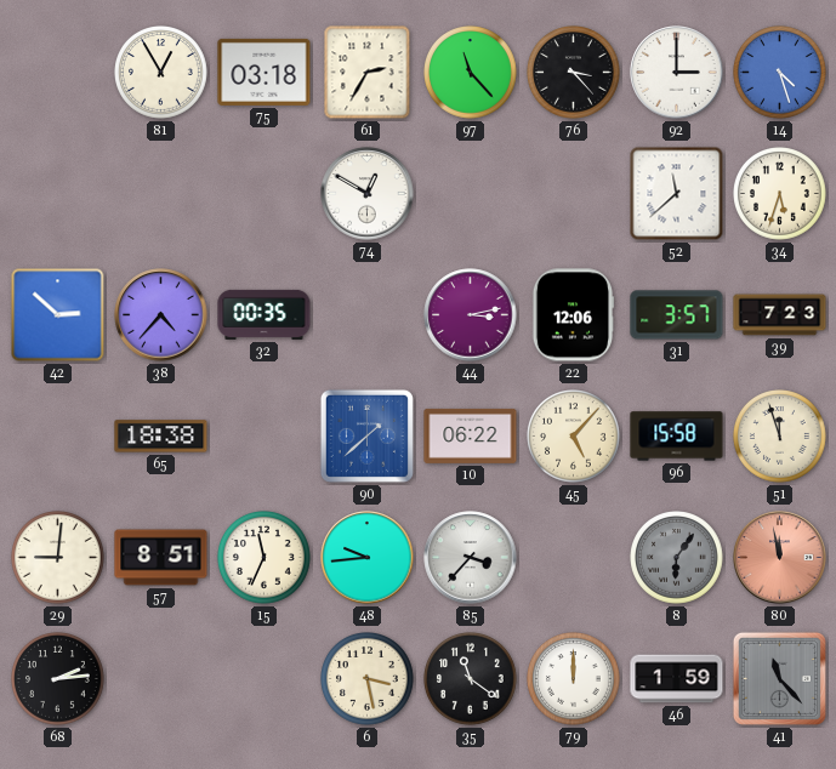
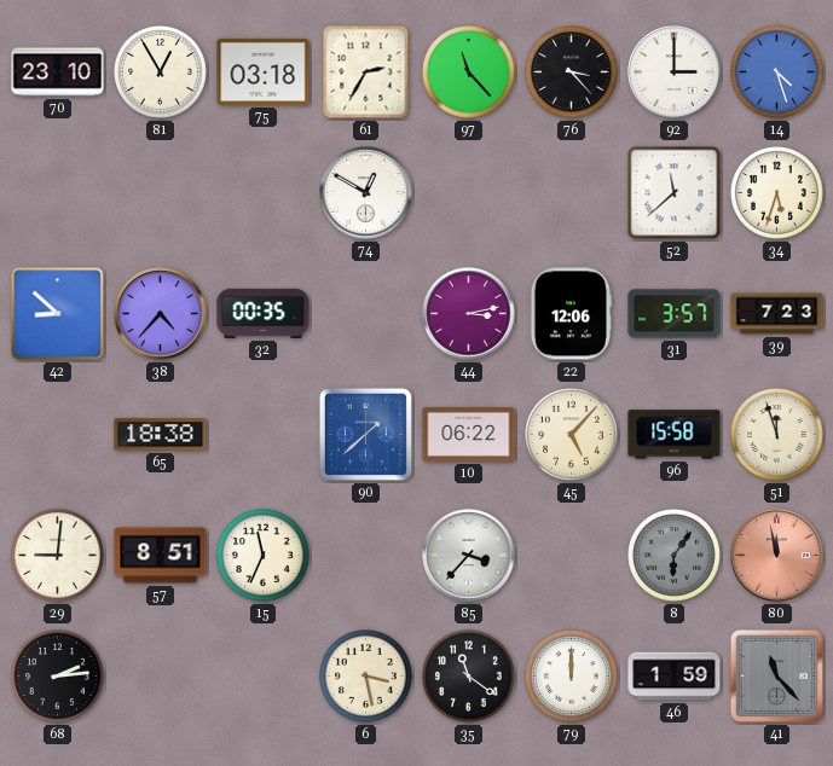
70: none -> 23:10
42: 2:52 -> 8:52
48: 9:44 -> none
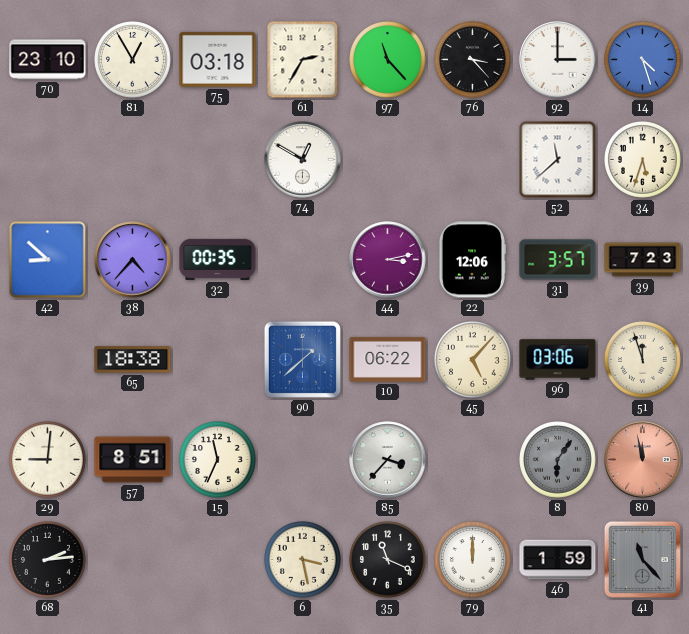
96: 15:58 -> 03:06
35: 11:21 -> 11:19
